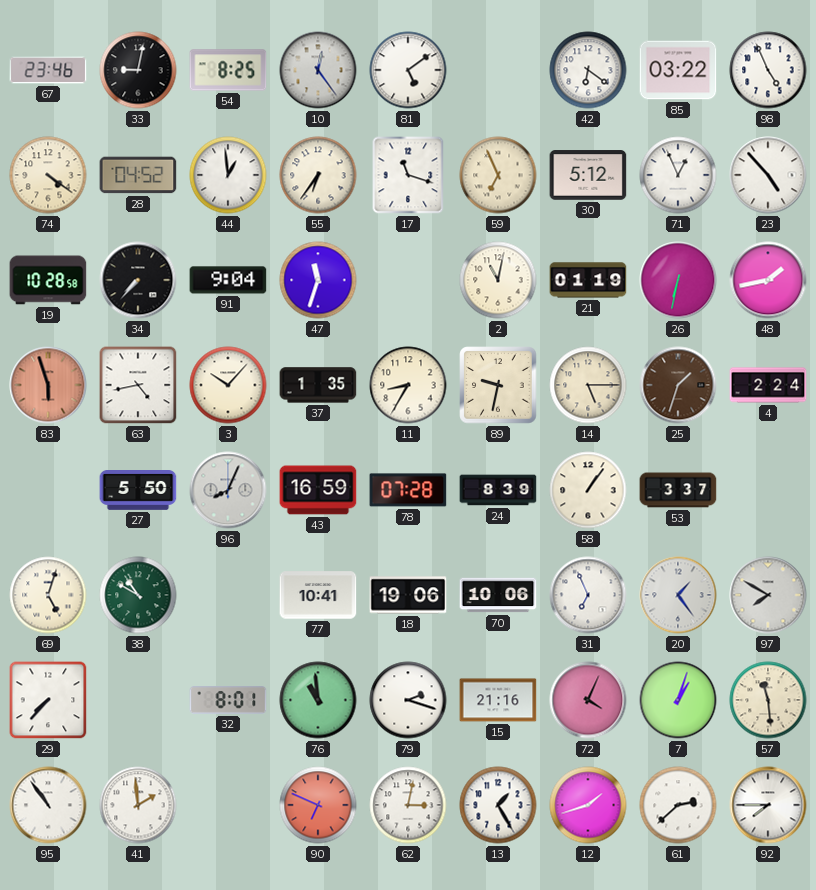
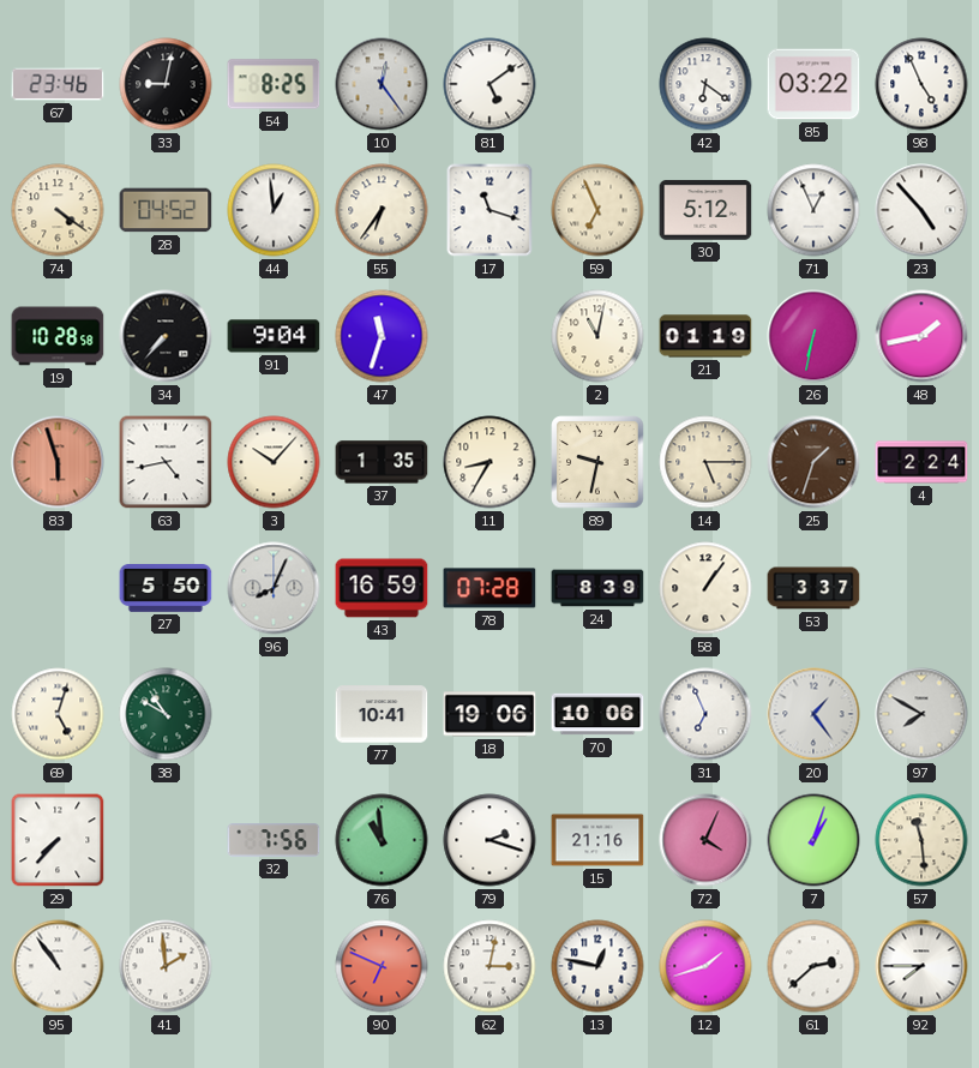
32: 8:01 -> 7:56
13: 1:25 -> 12:47
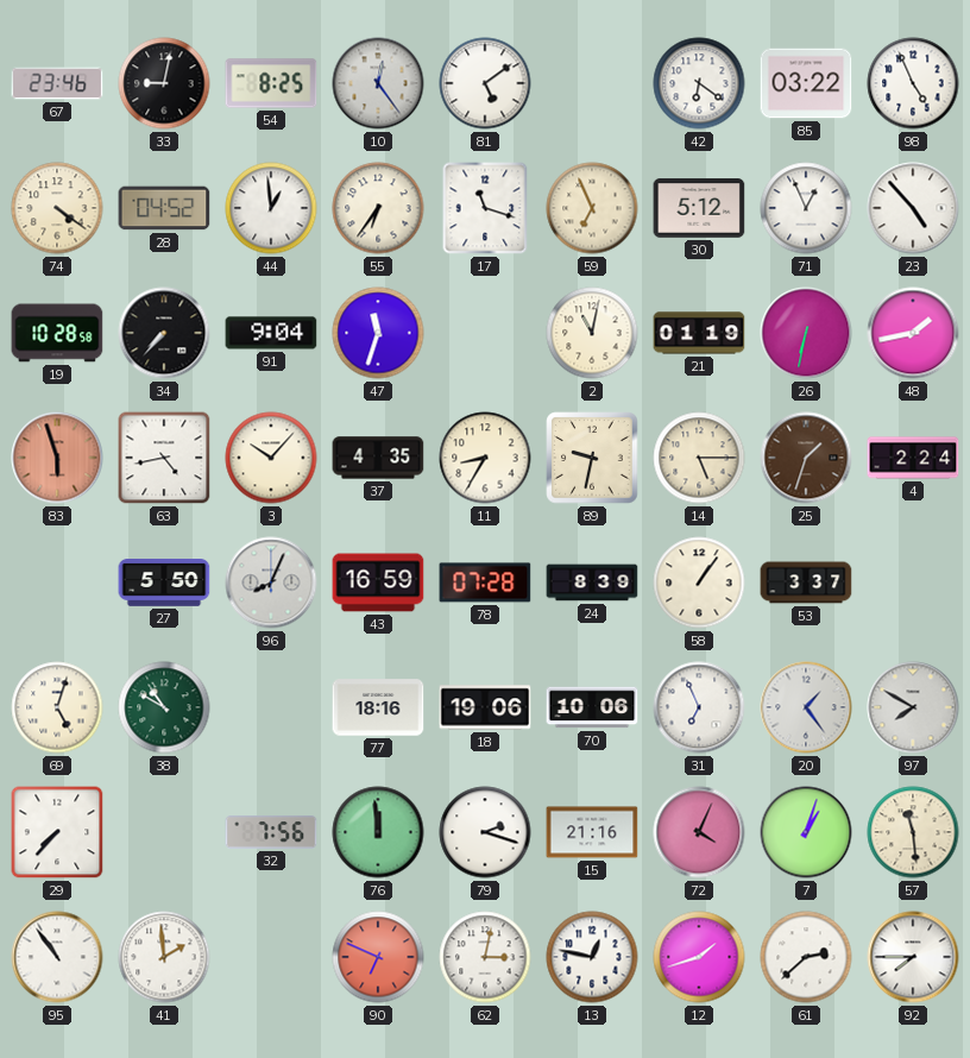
37: 1:35 -> 4:35
77: 10:41 -> 18:16
76: 10:59 -> 11:59
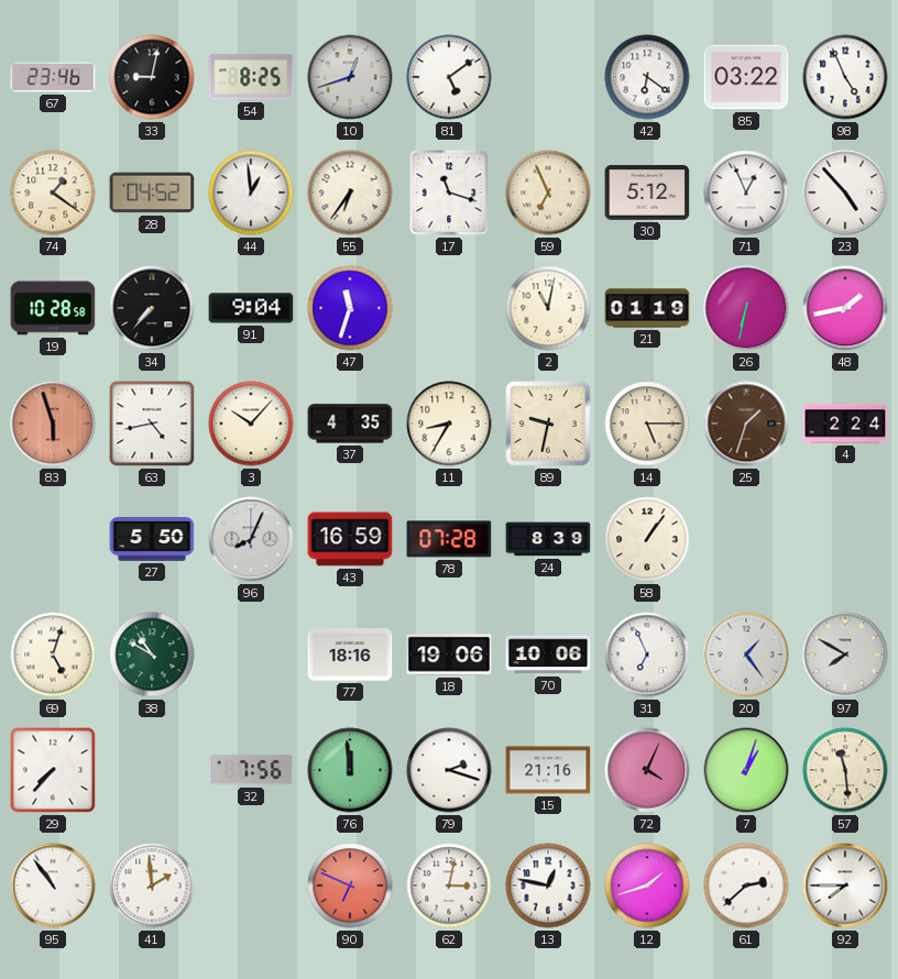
10: 12:24 -> 12:42
74: 4:21 -> 1:21
53: 3:37 -> none
